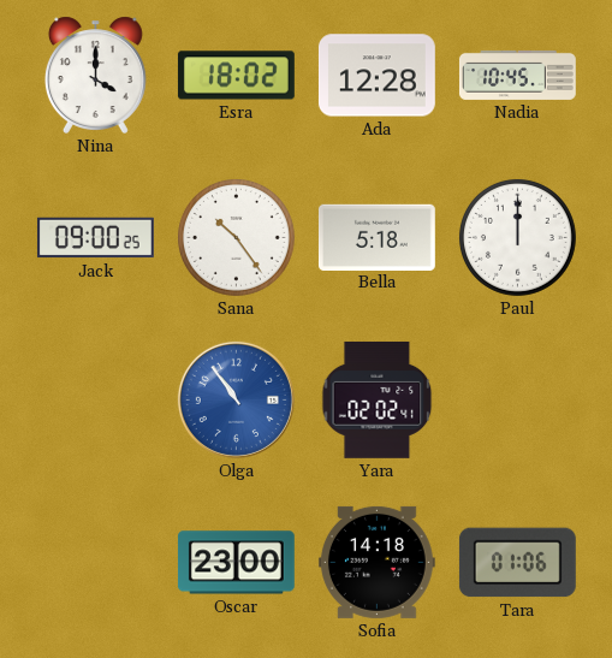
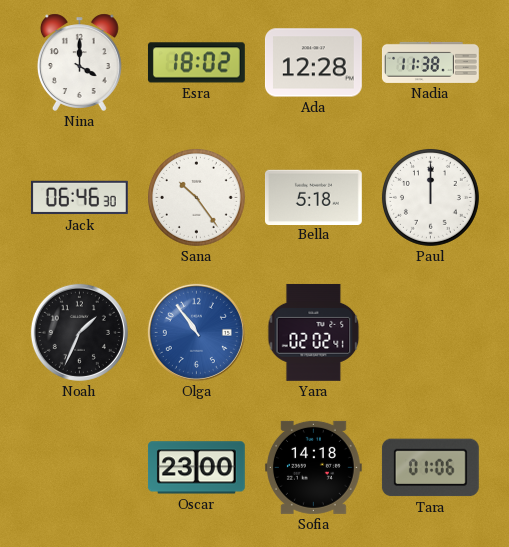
Nadia: 10:45 -> 11:38
Jack: 09:00 -> 06:46
Noah: none -> 1:34
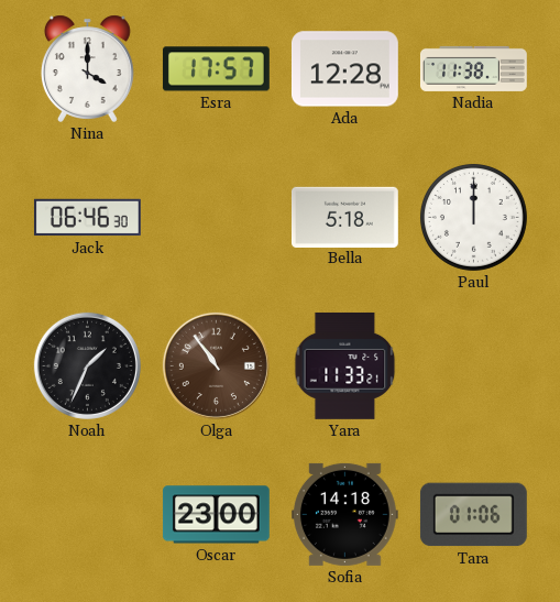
Esra: 18:02 -> 17:57
Sana: 10:24 -> none
Olga dial: blue -> brown
Yara: 02:02 -> 11:33
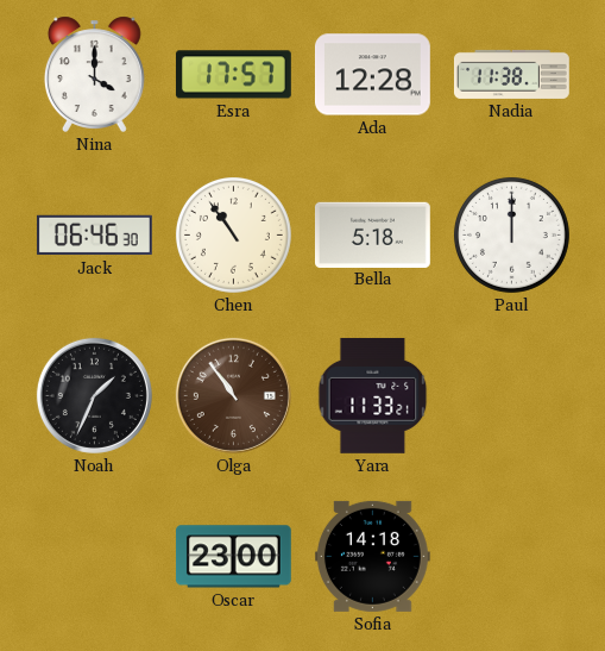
Chen: none -> 10:54
Tara: 01:06 -> none
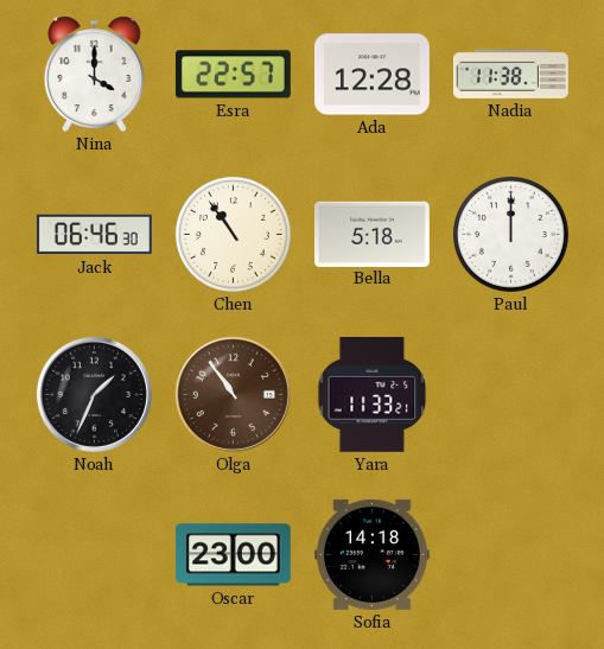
Esra: 17:57 -> 22:57
